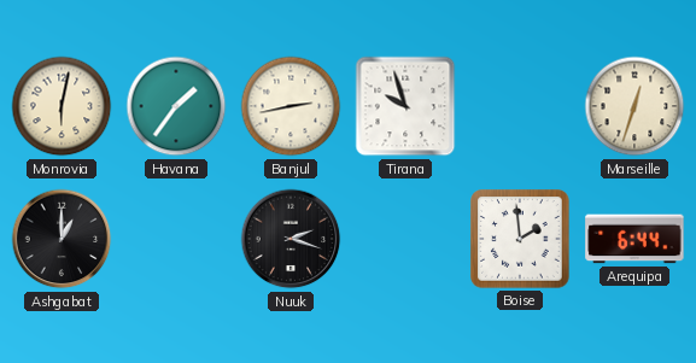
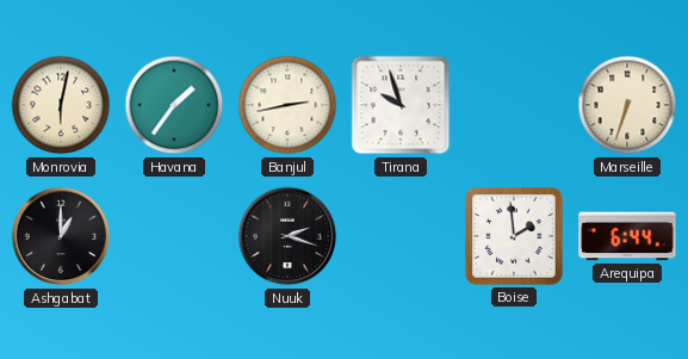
Marseille: 12:33 -> 6:33
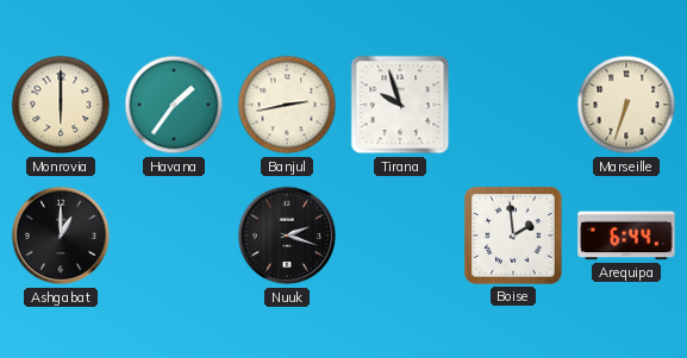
Monrovia: 6:02 -> 6:00
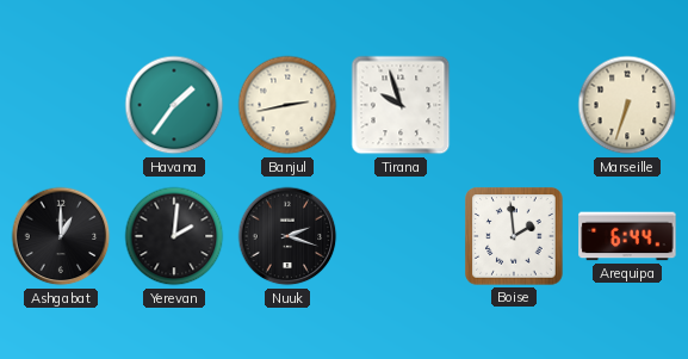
Monrovia: 6:00 -> none
Yerevan: none -> 2:01
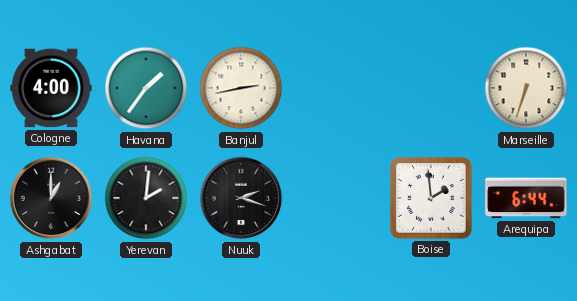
Cologne: none -> 4:00
Tirana: 9:57 -> none
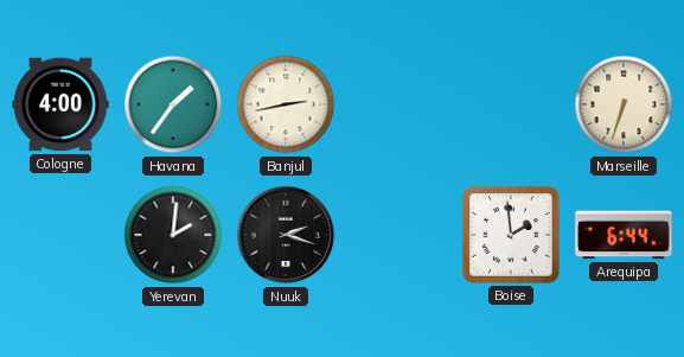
Ashgabat: 1:00 -> none
